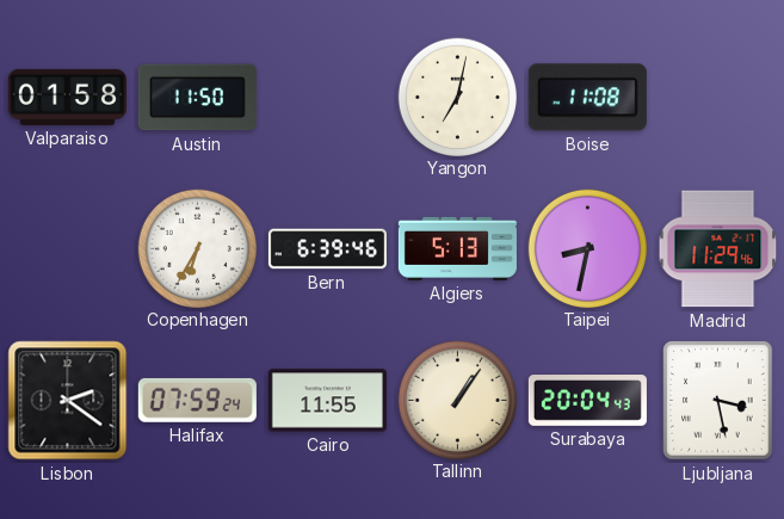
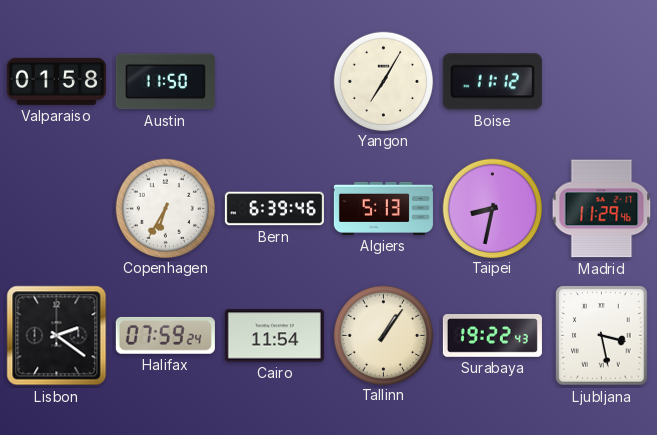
Yangon: 7:02 -> 7:05
Boise: 11:08 -> 11:12
Cairo: 11:55 -> 11:54
Surabaya: 20:04 -> 19:22
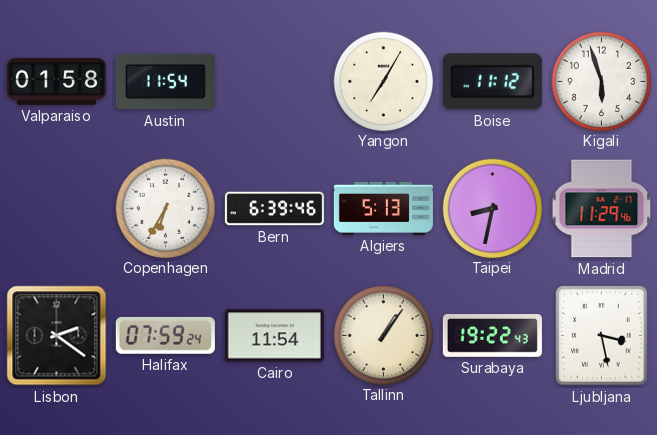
Austin: 11:50 -> 11:54
Kigali: none -> 5:57
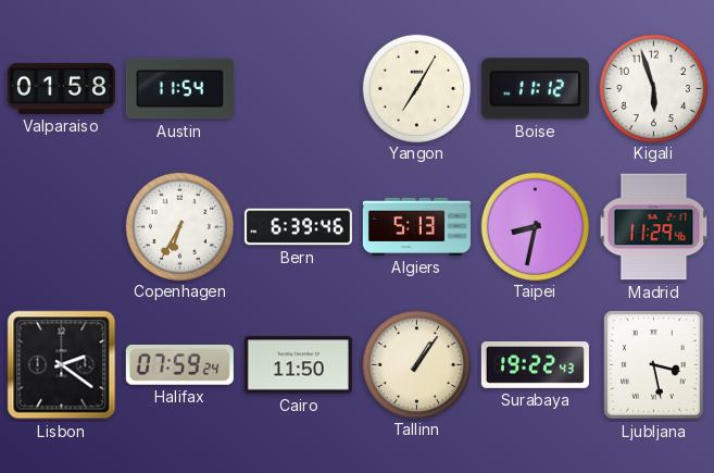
Cairo: 11:54 -> 11:50
